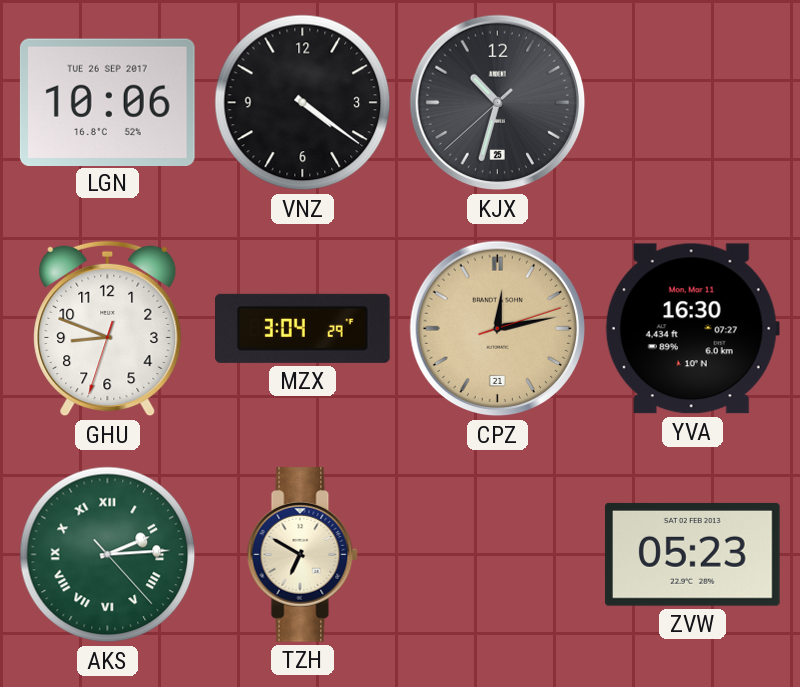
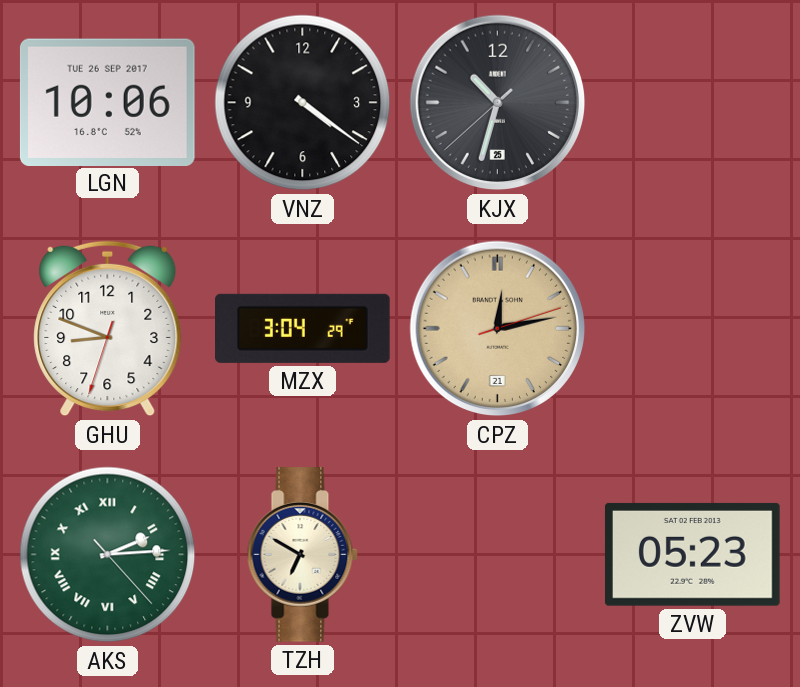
YVA: 16:30 -> none
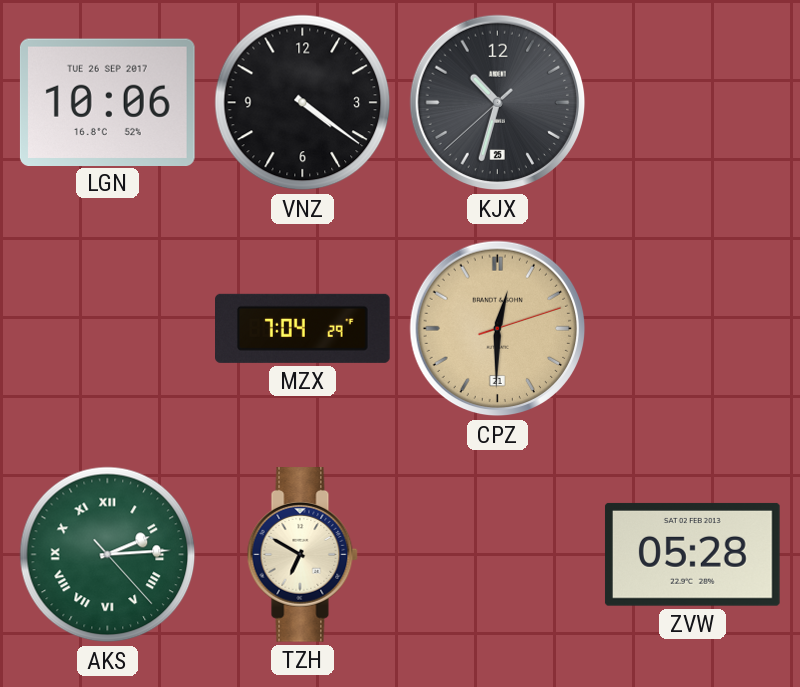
GHU: 8:48 -> none
MZX: 3:04 -> 7:04
CPZ: 12:13 -> 12:30
ZVW: 05:23 -> 05:28
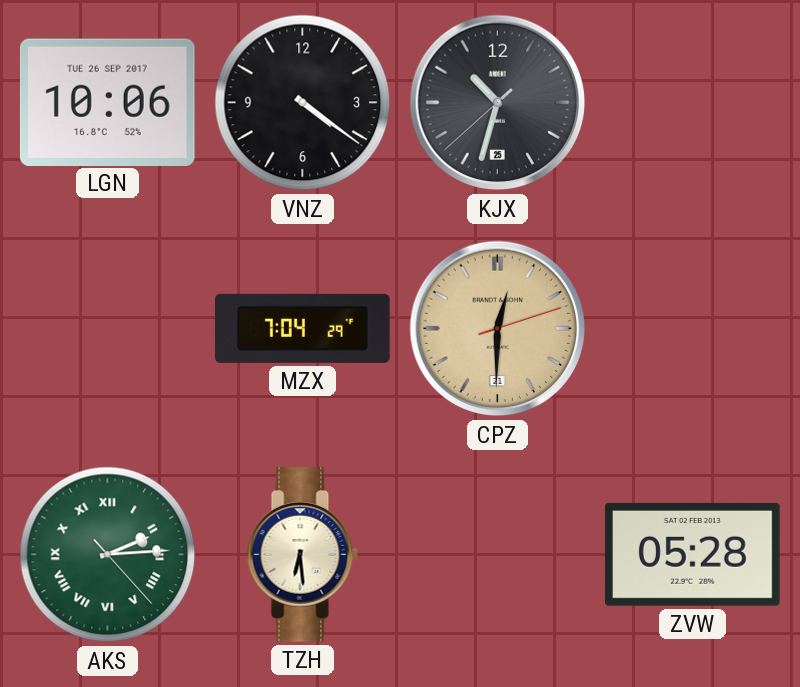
TZH: 6:50 -> 6:29
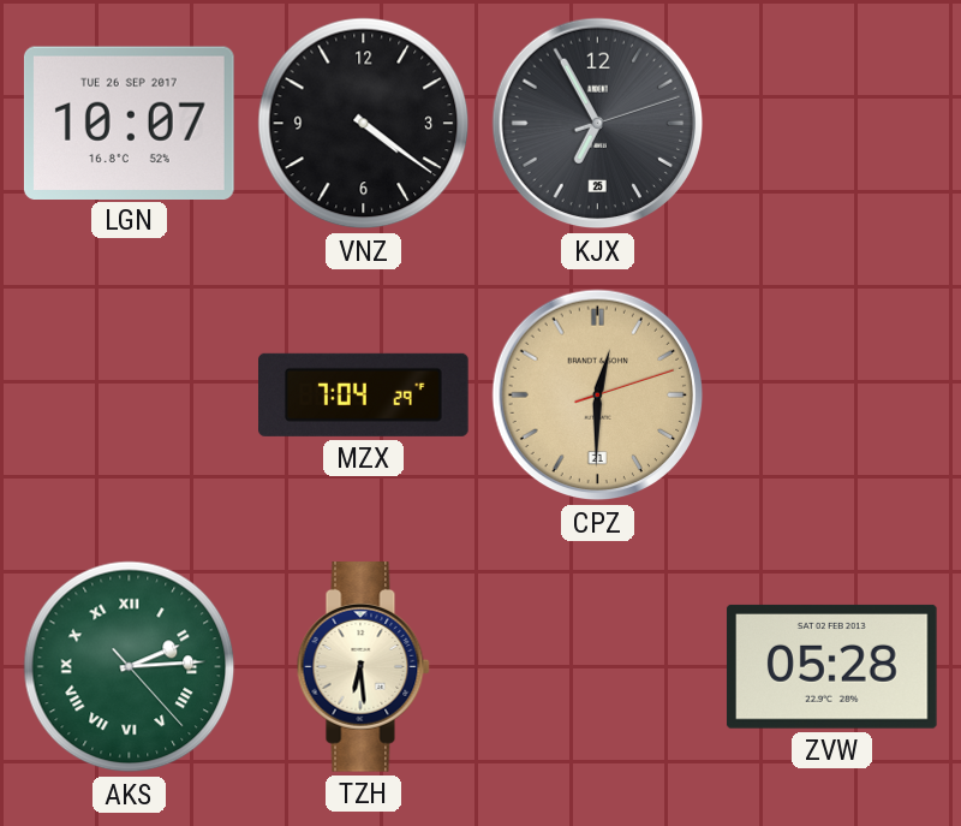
LGN: 10:06 -> 10:07
KJX: 10:32 -> 6:55
